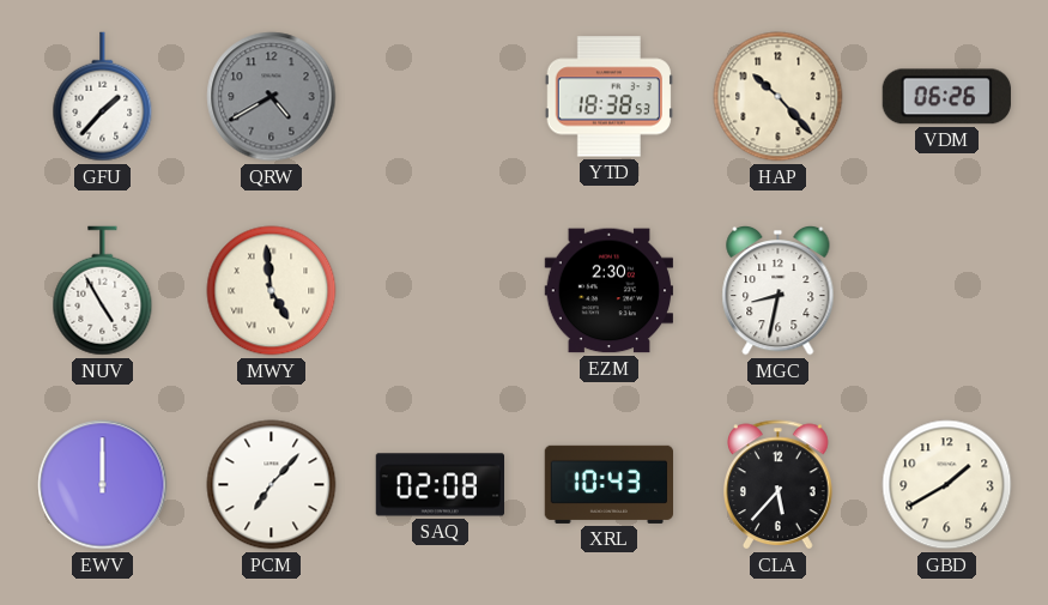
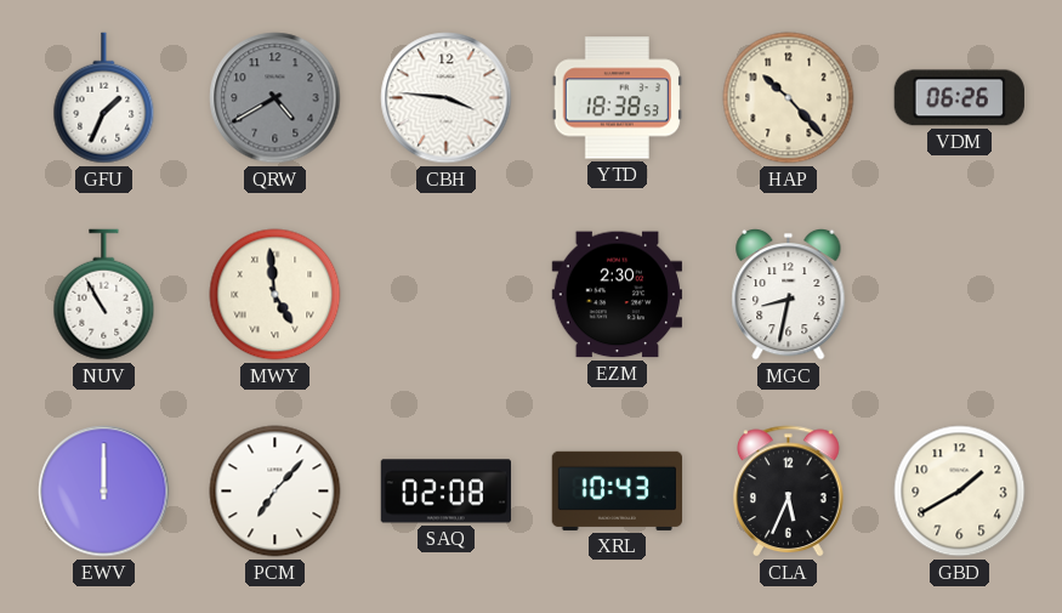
GFU: 1:37 -> 1:34
CBH: none -> 3:46
NUV: 4:55 -> 10:55
CLA: 5:37 -> 5:34
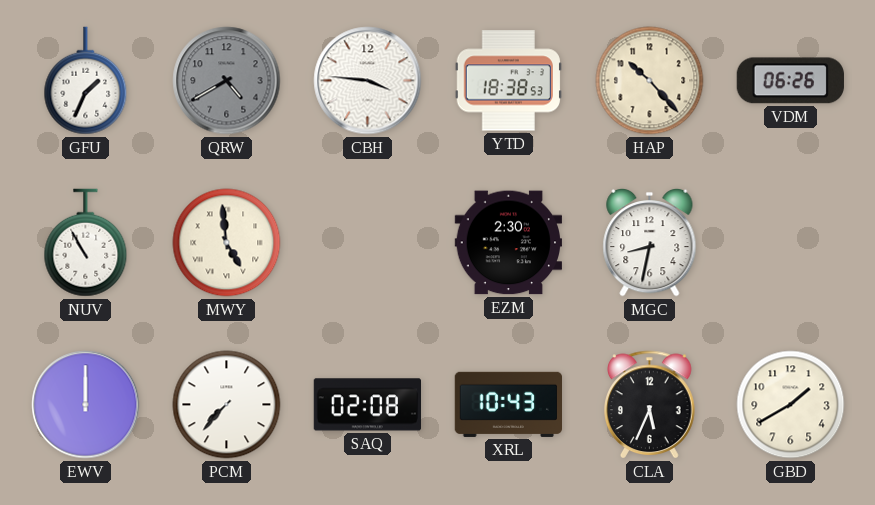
PCM: 7:07 -> 7:37
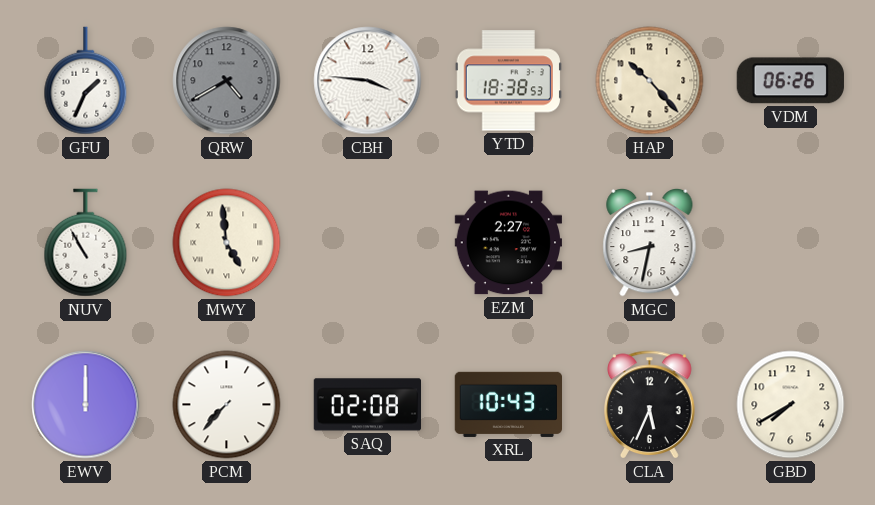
EZM: 2:30 -> 2:27
GBD: 1:40 -> 7:40
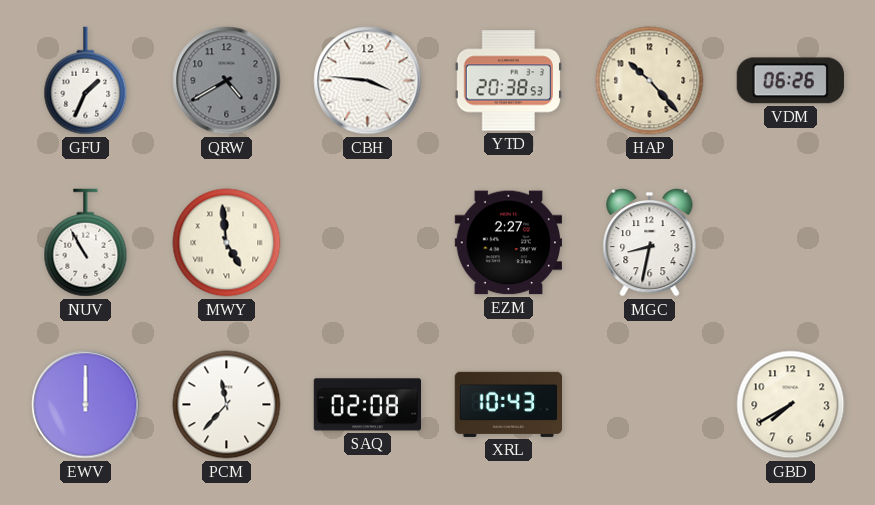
YTD: 18:38 -> 20:38
PCM: 7:37 -> 11:37
CLA: 5:34 -> none
